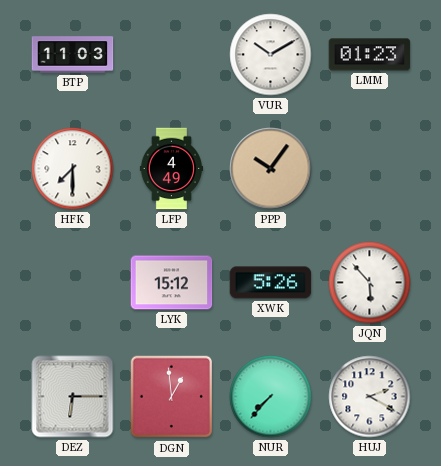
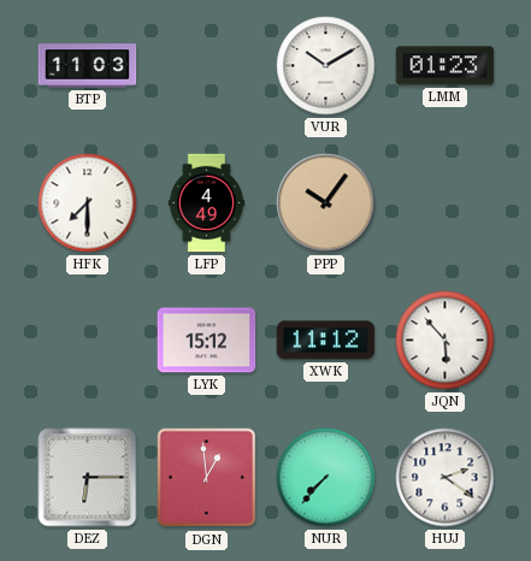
XWK: 5:26 -> 11:12
HUJ: 2:20 -> 2:21
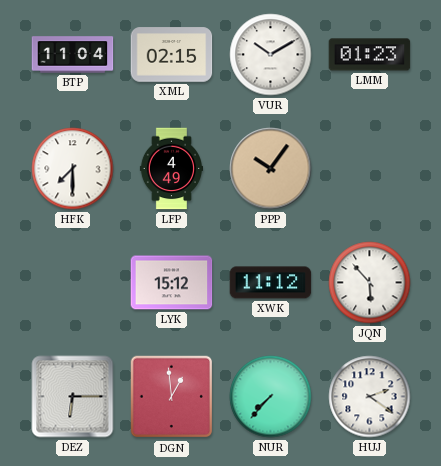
BTP: 11:03 -> 11:04
XML: none -> 02:15
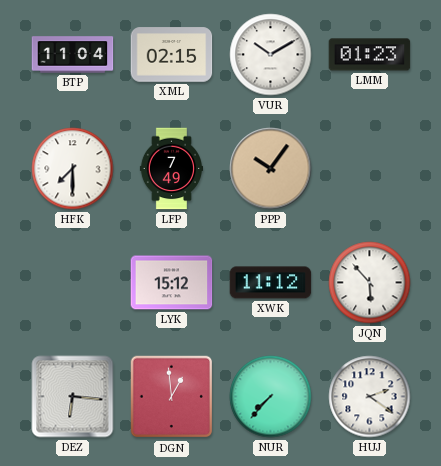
LFP: 4:49 -> 7:49
DEZ: 6:15 -> 6:16
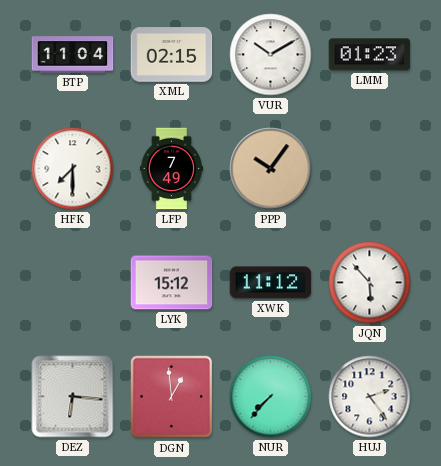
HUJ: 2:21 -> 2:24
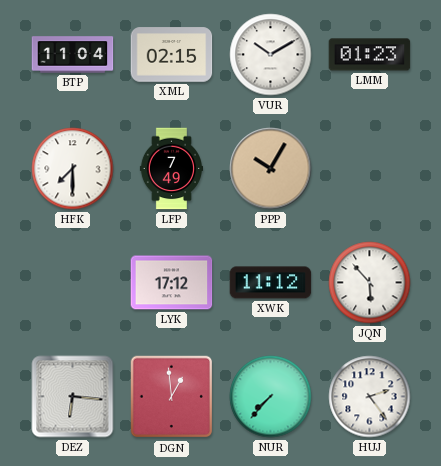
PPP: 10:06 -> 10:05
LYK: 15:12 -> 17:12
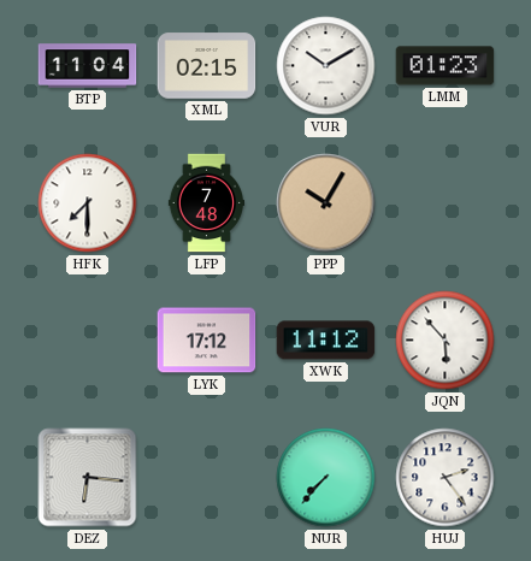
LFP: 7:49 -> 7:48
DGN: 12:59 -> none
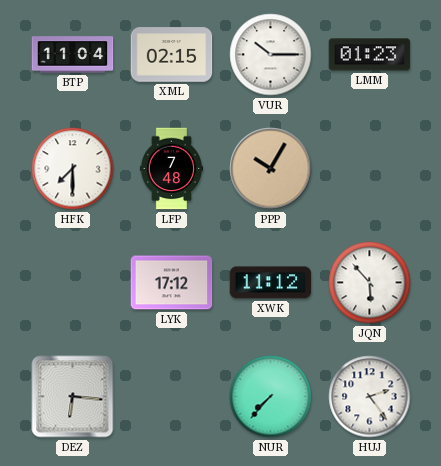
VUR: 10:10 -> 10:15
